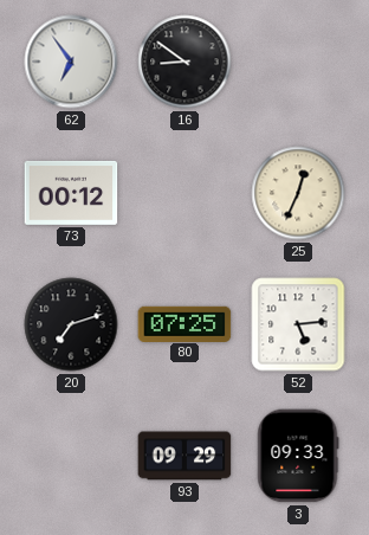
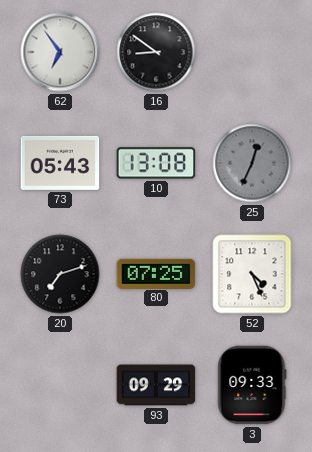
73: 00:12 -> 05:43
10: none -> 13:08
25 dial: cream -> grey
52: 5:14 -> 4:26
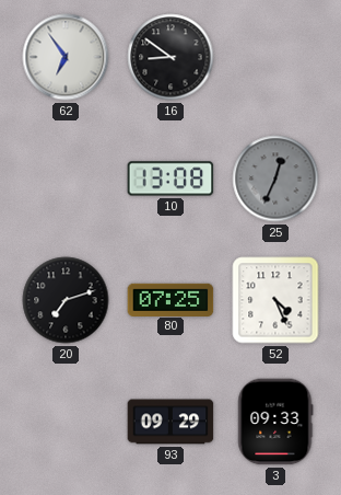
73: 05:43 -> none
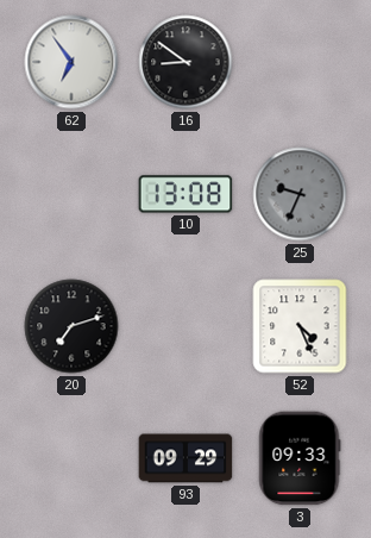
25: 12:34 -> 9:34
80: 07:25 -> none
